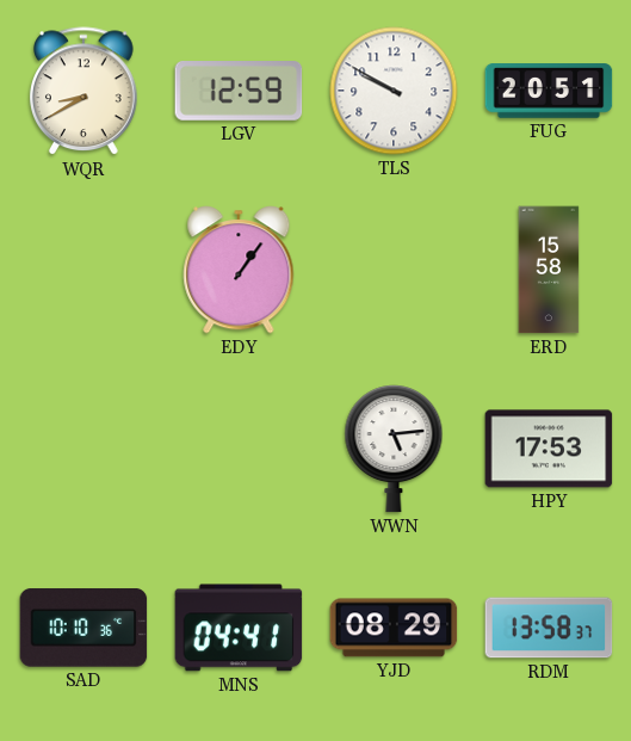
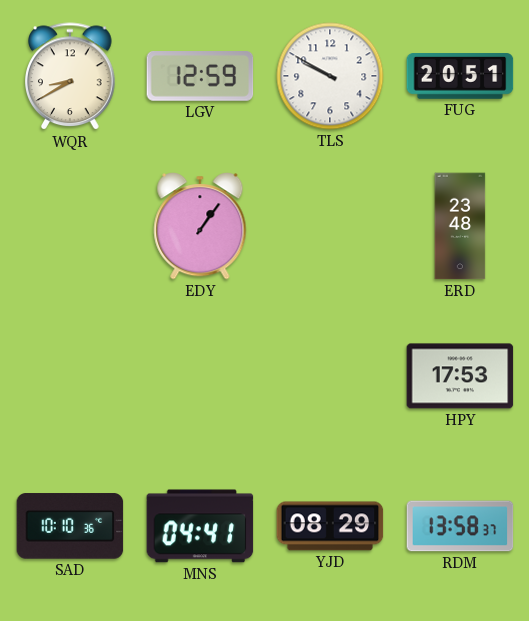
ERD: 15:58 -> 23:48
WWN: 5:14 -> none
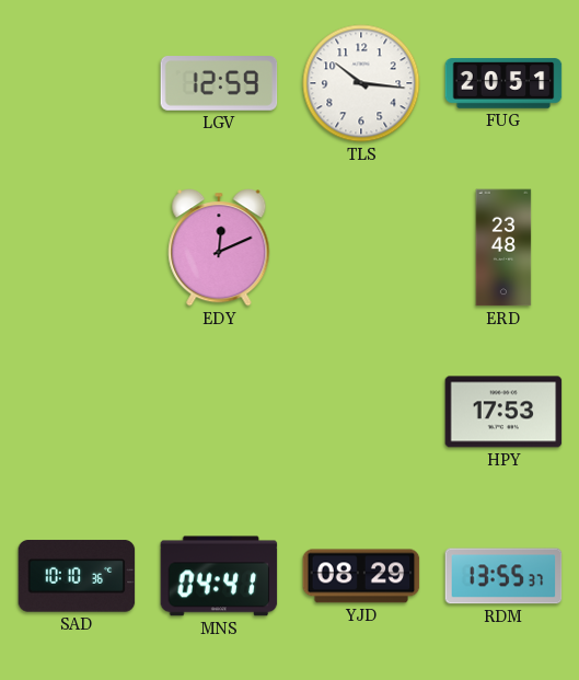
WQR: 8:40 -> none
TLS: 9:50 -> 10:16
EDY: 1:06 -> 12:11
RDM: 13:58 -> 13:55
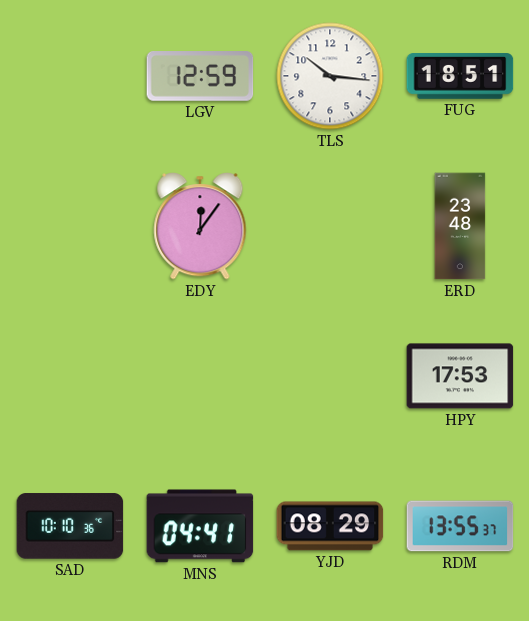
FUG: 20:51 -> 18:51
EDY: 12:11 -> 12:06
